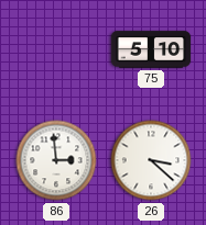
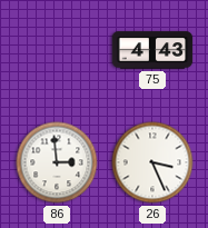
75: 5:10 -> 4:43
26: 3:22 -> 3:26
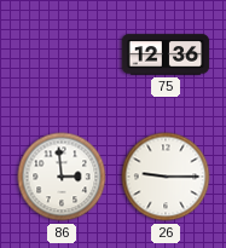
75: 4:43 -> 12:36
26: 3:26 -> 9:15
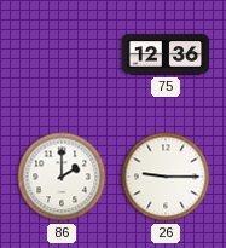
86: 2:59 -> 2:00
